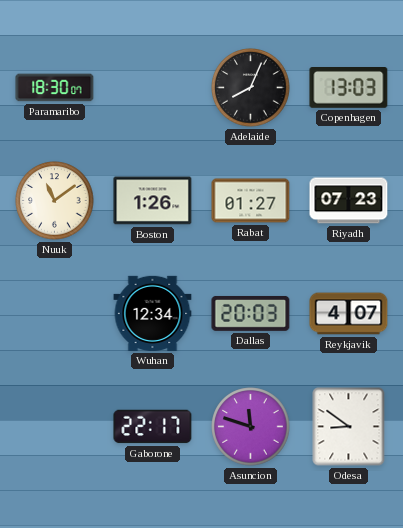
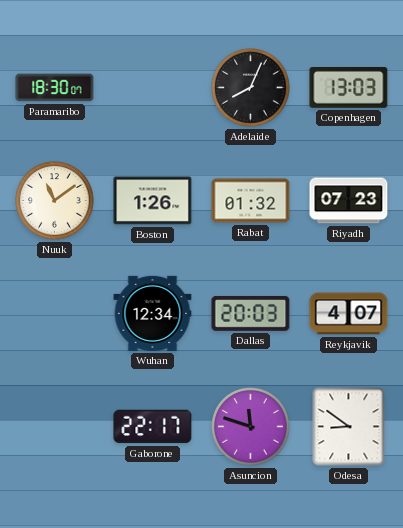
Rabat: 01:27 -> 01:32
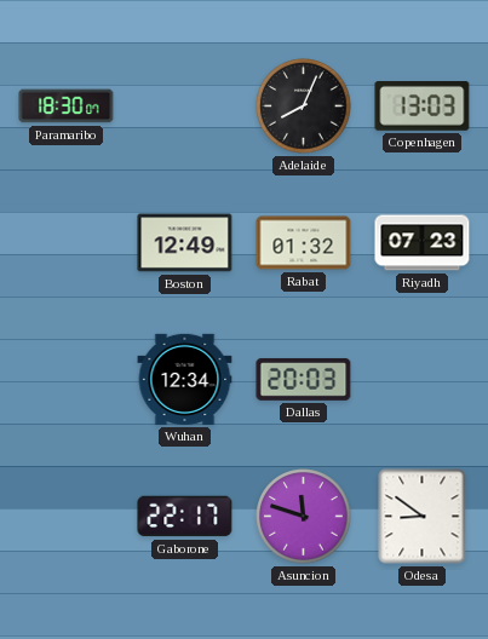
Nuuk: 11:09 -> none
Boston: 1:26 -> 12:49
Reykjavik: 4:07 -> none
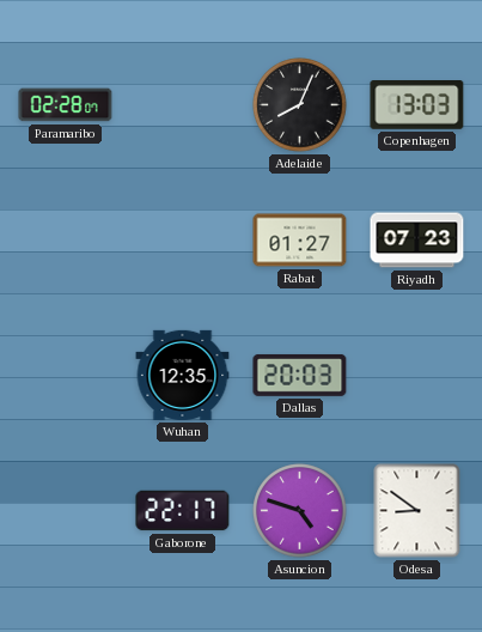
Paramaribo: 18:30 -> 02:28
Boston: 12:49 -> none
Rabat: 01:32 -> 01:27
Wuhan: 12:34 -> 12:35
Asuncion: 11:48 -> 4:48
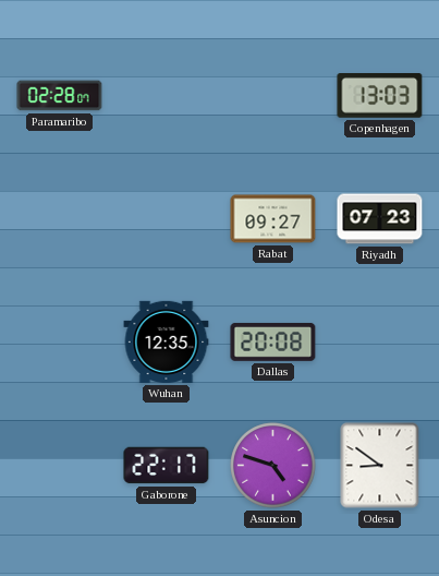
Adelaide: 8:04 -> none
Rabat: 01:27 -> 09:27
Dallas: 20:03 -> 20:08
